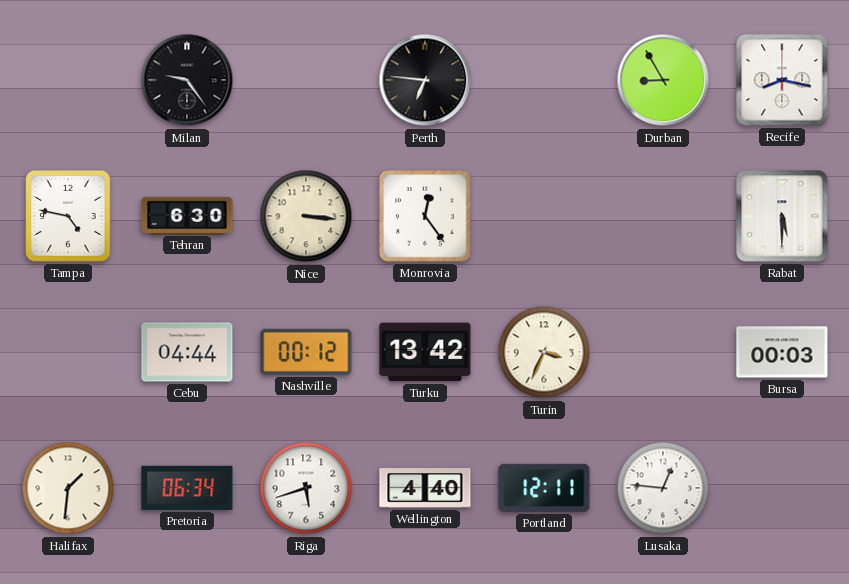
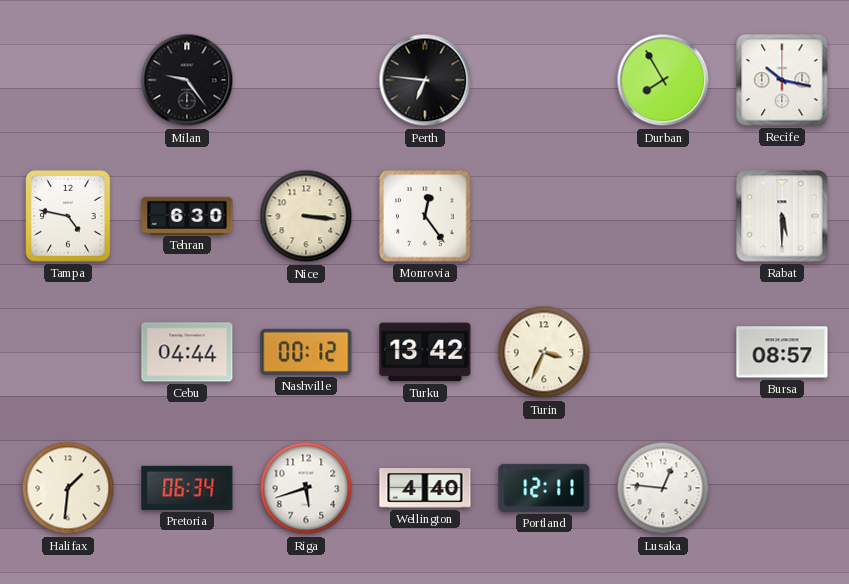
Durban: 8:55 -> 7:55
Recife: 8:17 -> 10:17
Bursa: 00:03 -> 08:57
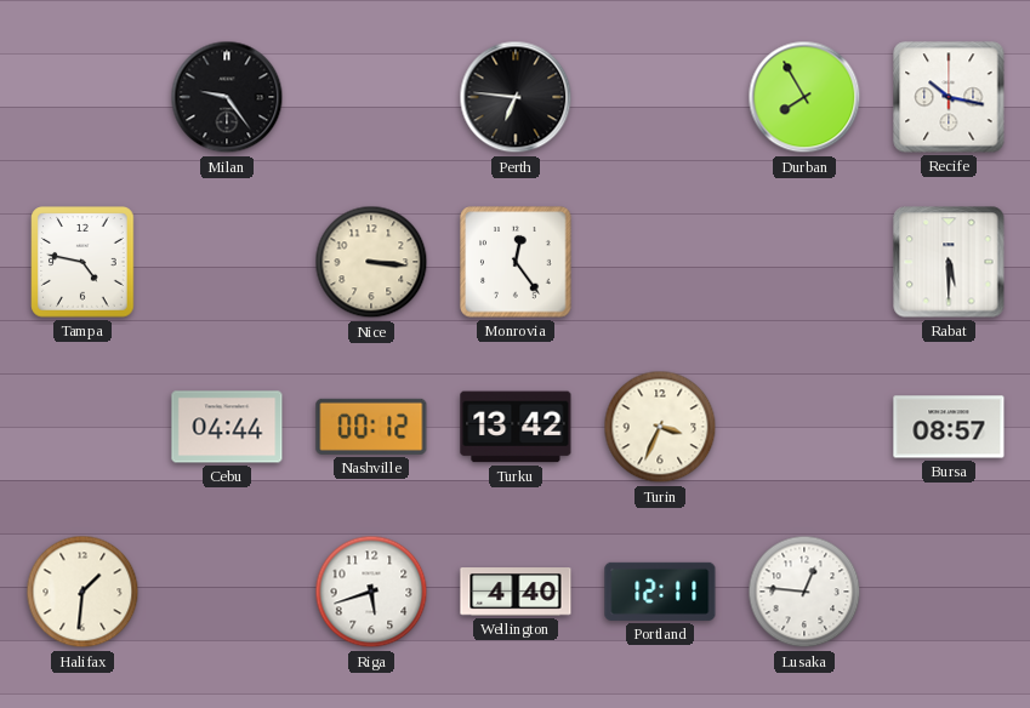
Tehran: 6:30 -> none
Pretoria: 06:34 -> none
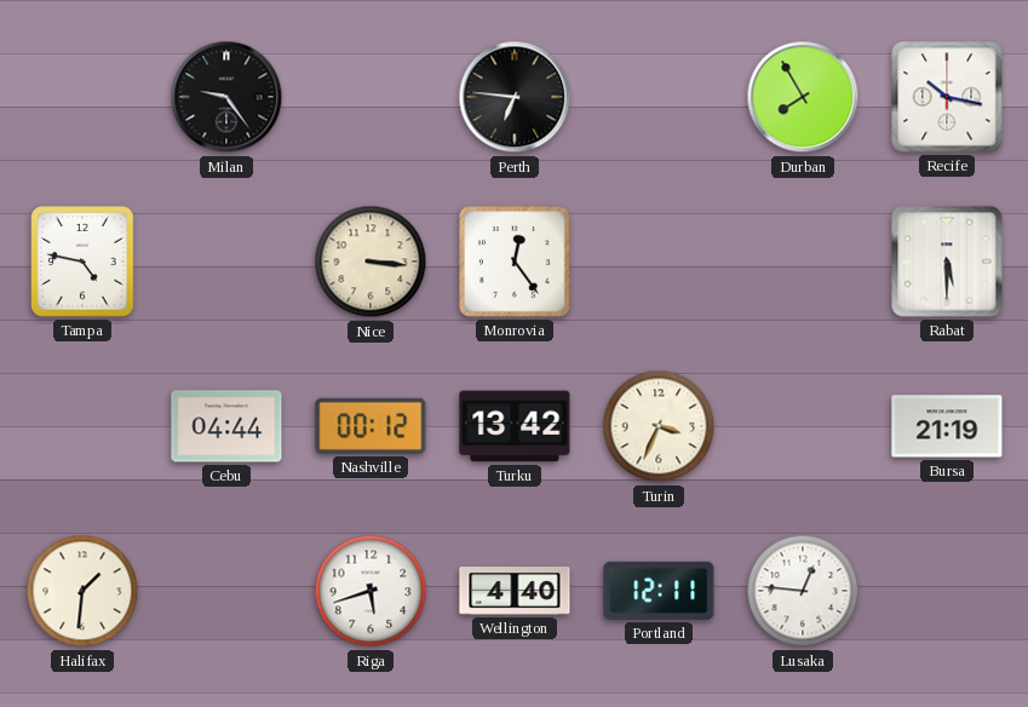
Bursa: 08:57 -> 21:19
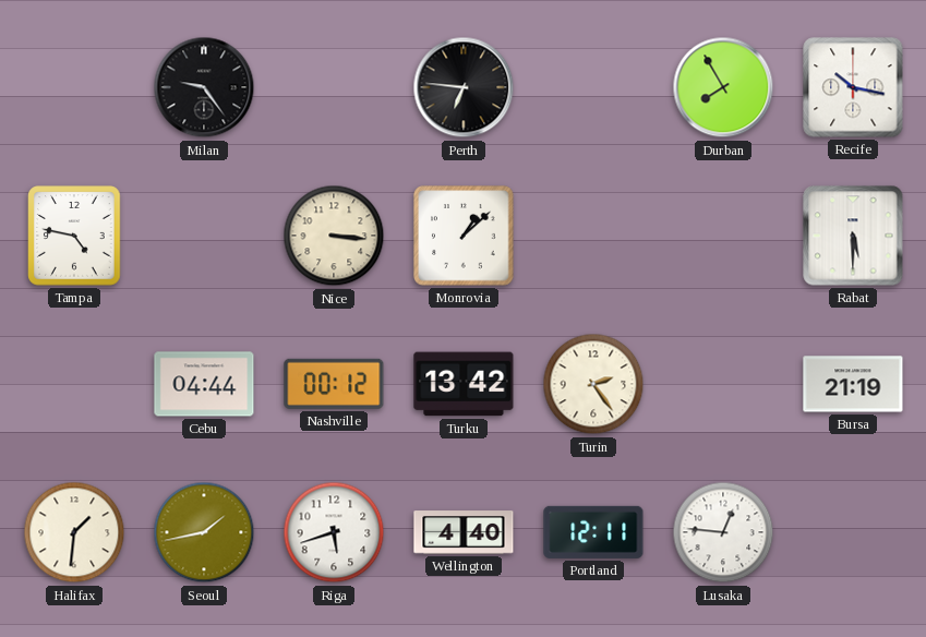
Monrovia: 12:24 -> 1:08
Turin: 3:34 -> 2:24
Seoul: none -> 1:43
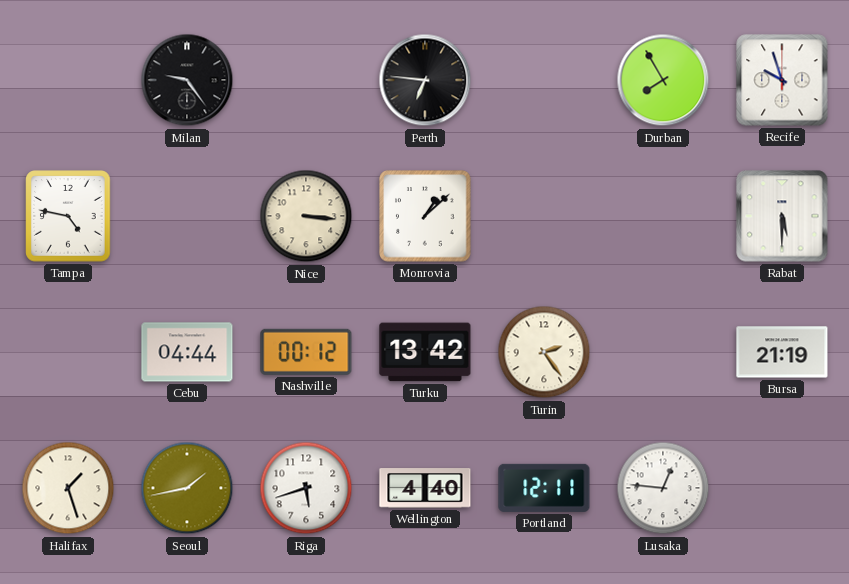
Recife: 10:17 -> 9:57
Halifax: 1:31 -> 1:27
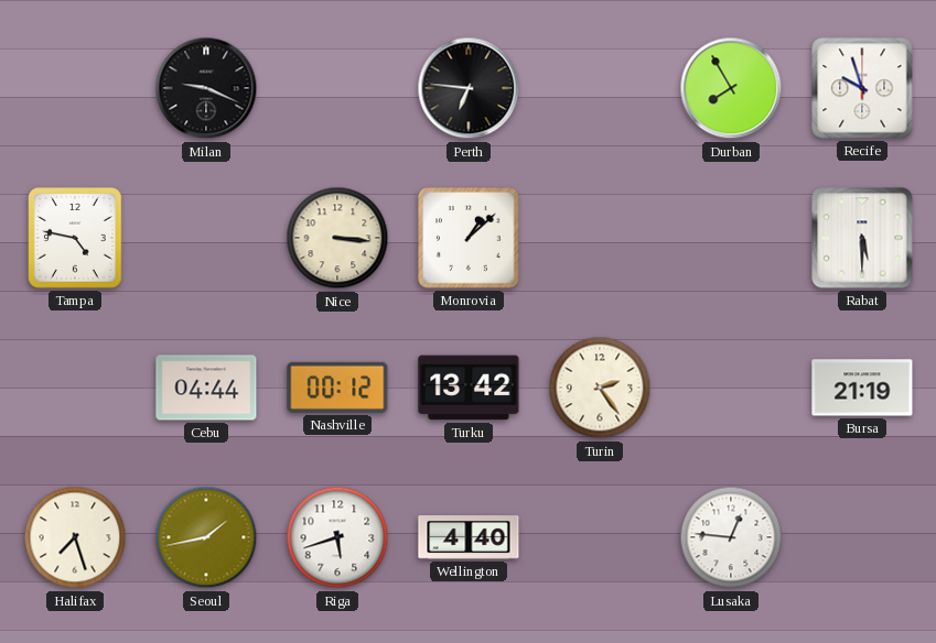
Milan: 9:24 -> 9:19
Halifax: 1:27 -> 7:27
Portland: 12:11 -> none
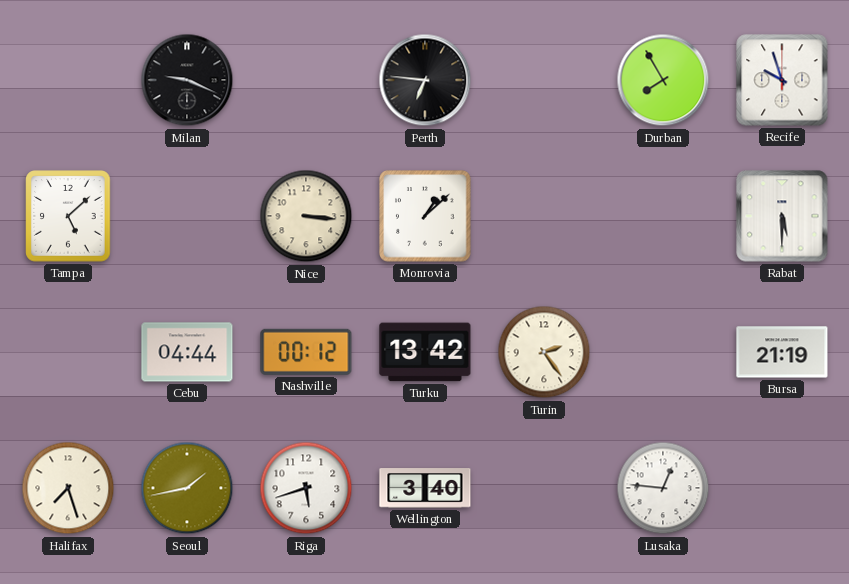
Tampa: 4:47 -> 5:08
Wellington: 4:40 -> 3:40
